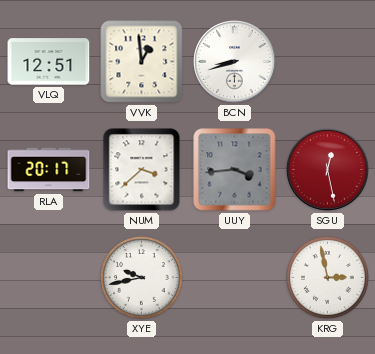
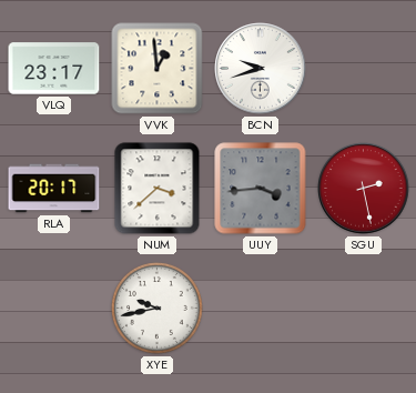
VLQ: 12:51 -> 23:17
BCN: 8:42 -> 9:42
SGU: 12:28 -> 2:28
KRG: 2:58 -> none
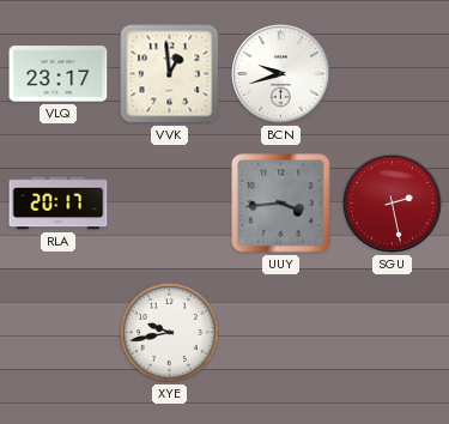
NUM: 3:38 -> none
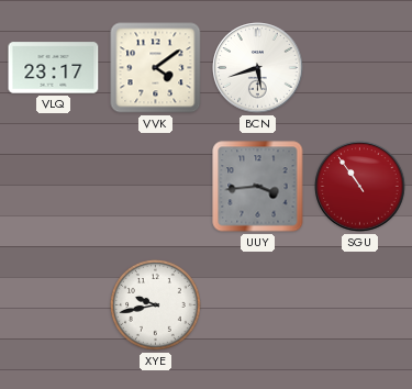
VVK: 12:59 -> 4:09
BCN: 9:42 -> 5:42
RLA: 20:17 -> none
SGU: 2:28 -> 10:54
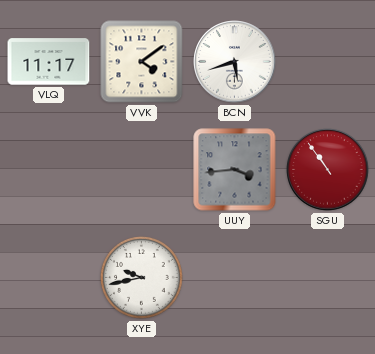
VLQ: 23:17 -> 11:17
